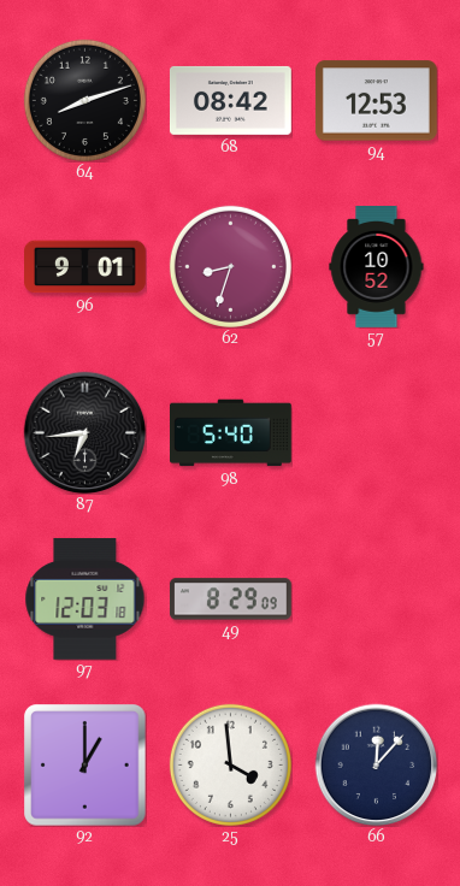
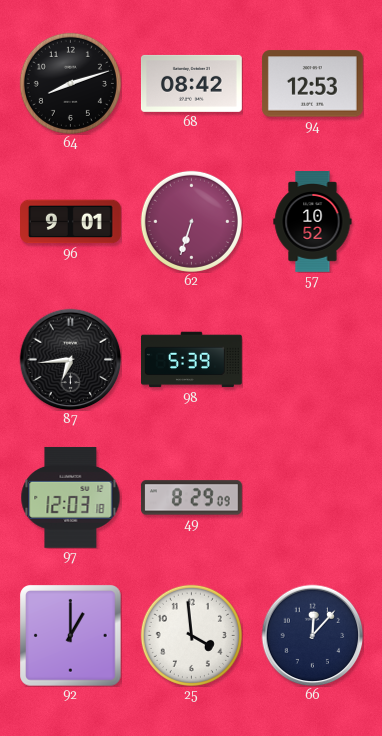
62: 8:33 -> 6:33
98: 5:40 -> 5:39
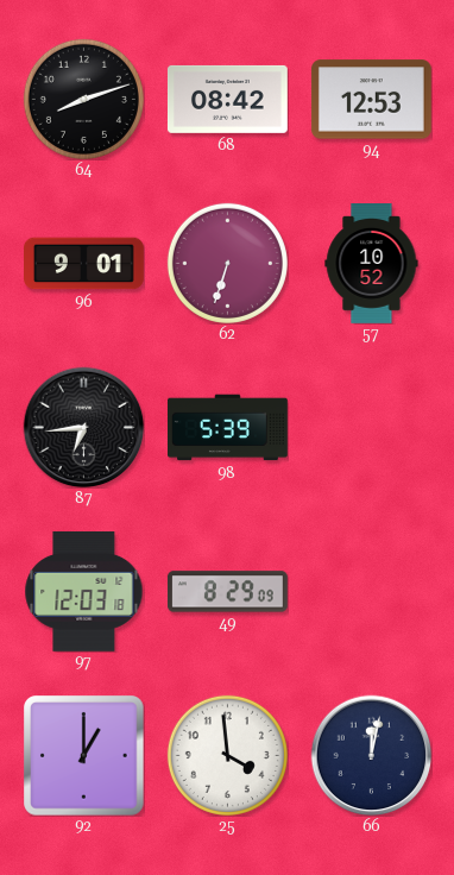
66: 12:07 -> 12:02
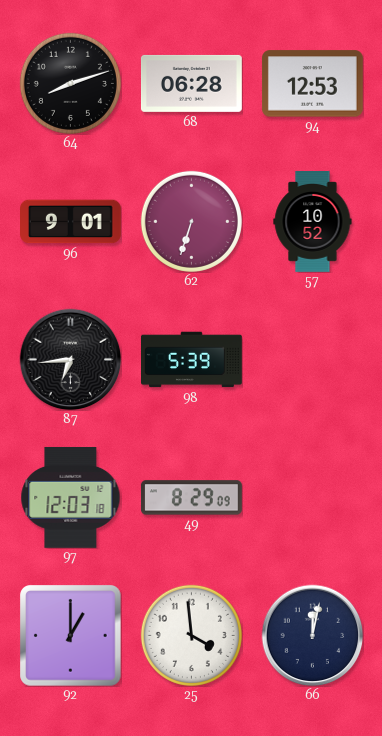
68: 08:42 -> 06:28
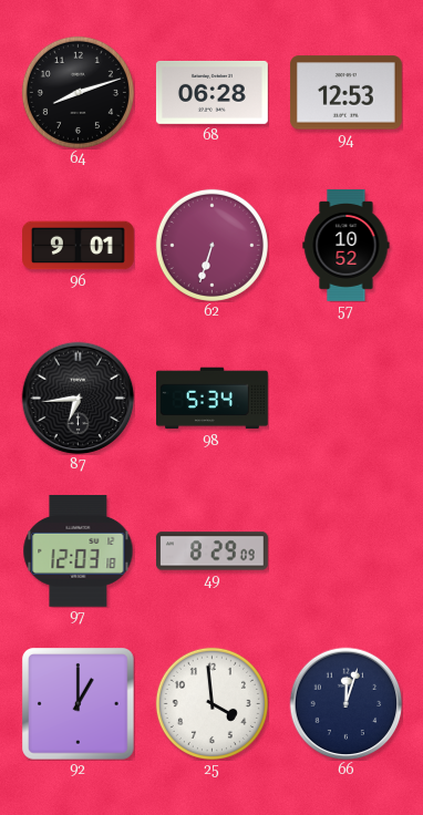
98: 5:39 -> 5:34
66: 12:02 -> 12:03
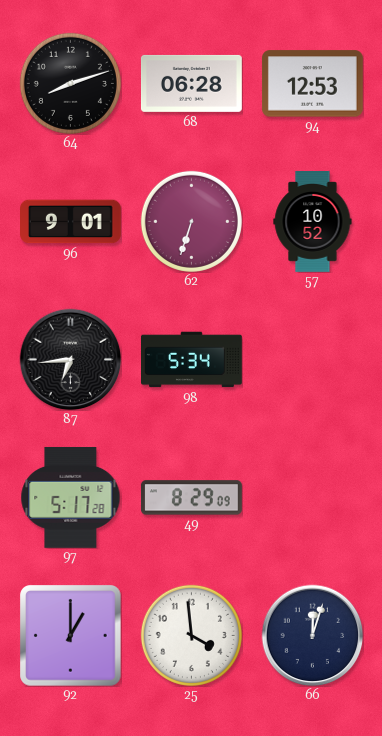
97: 12:03 -> 5:17
